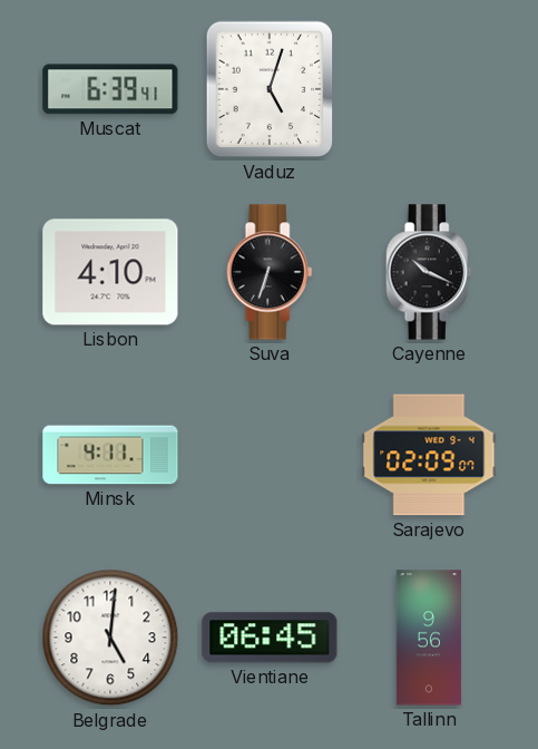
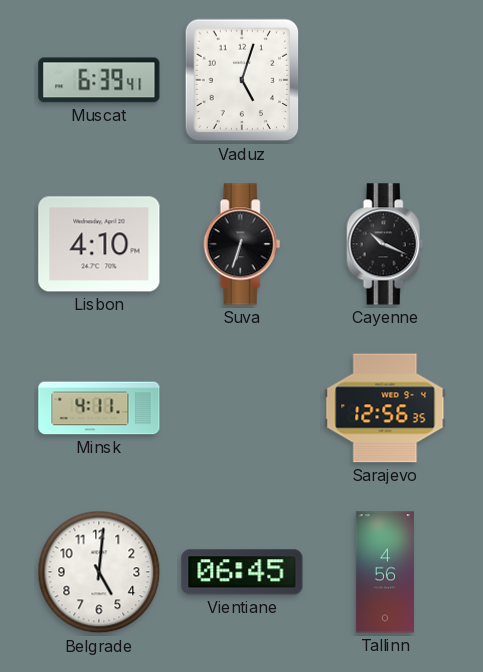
Sarajevo: 02:09 -> 12:56
Tallinn: 9:56 -> 4:56
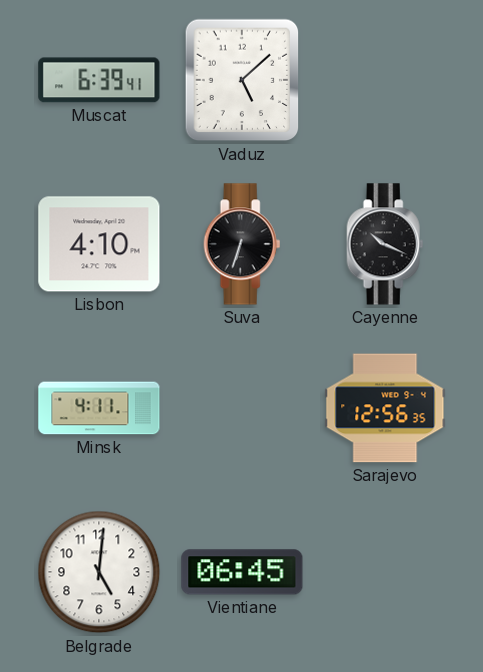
Vaduz: 5:03 -> 5:08
Tallinn: 4:56 -> none
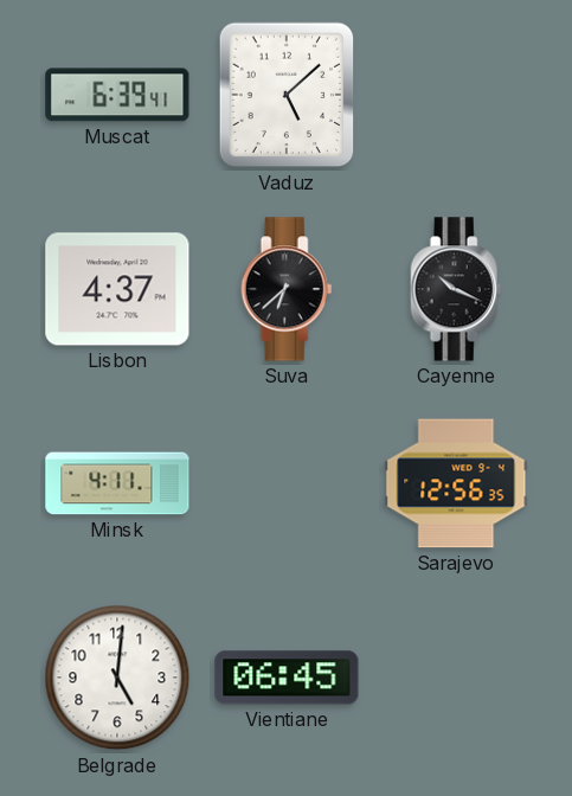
Lisbon: 4:10 -> 4:37
Suva: 6:33 -> 6:38
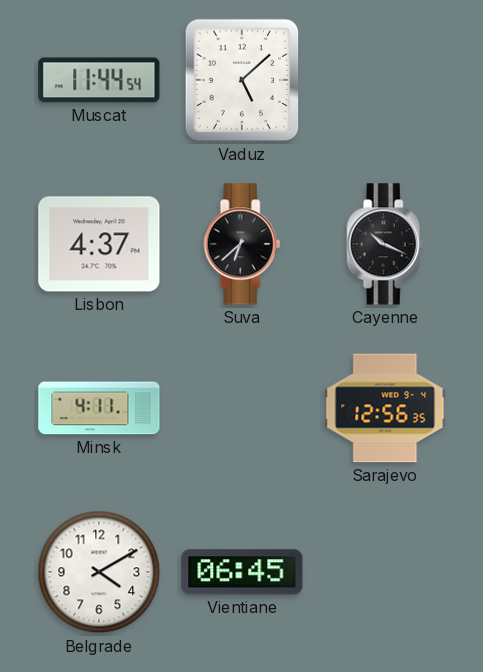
Muscat: 6:39 -> 11:44
Belgrade: 5:01 -> 4:10
